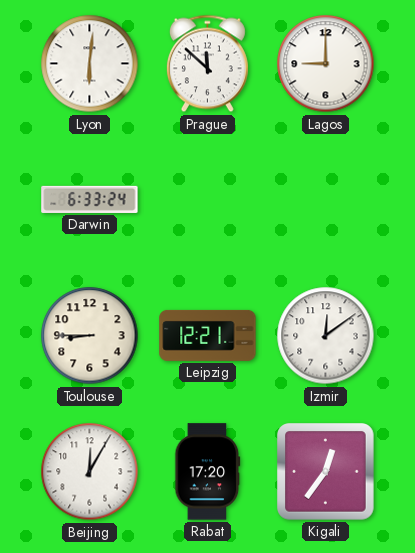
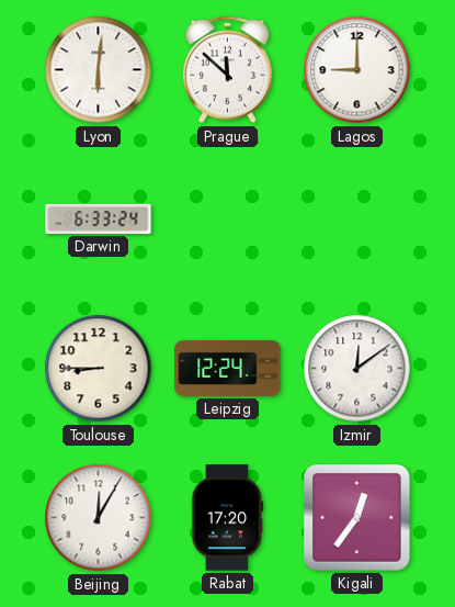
Leipzig: 12:21 -> 12:24
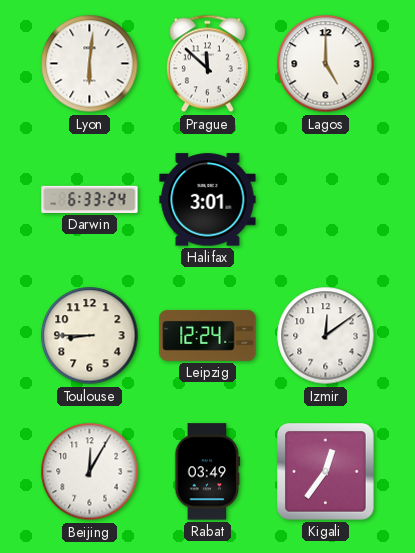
Lagos: 9:00 -> 5:00
Halifax: none -> 3:01
Rabat: 17:20 -> 03:49
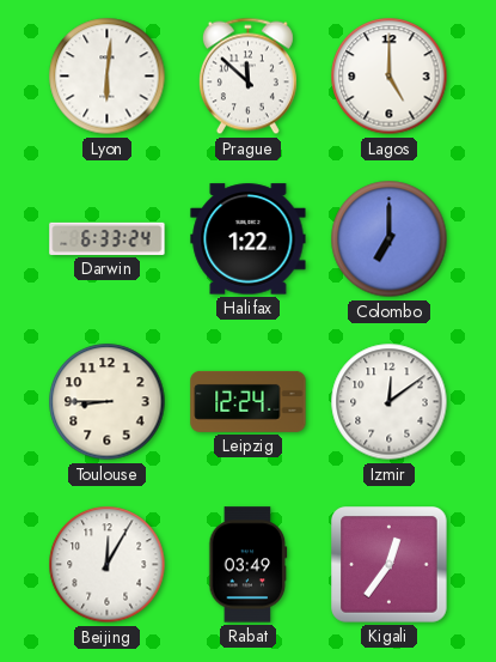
Halifax: 3:01 -> 1:22
Colombo: none -> 7:00
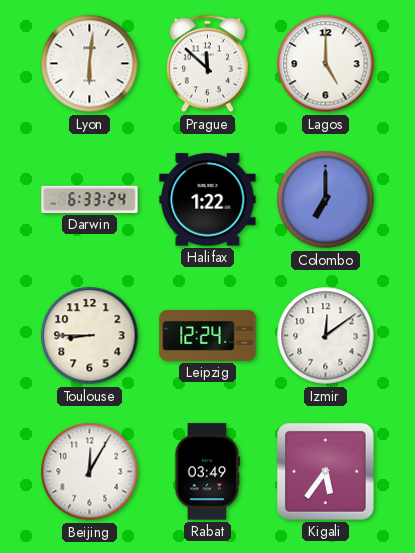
Kigali: 12:36 -> 5:36
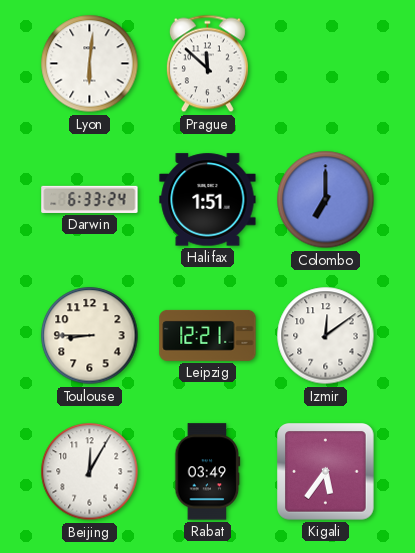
Lagos: 5:00 -> none
Halifax: 1:22 -> 1:51
Leipzig: 12:24 -> 12:21
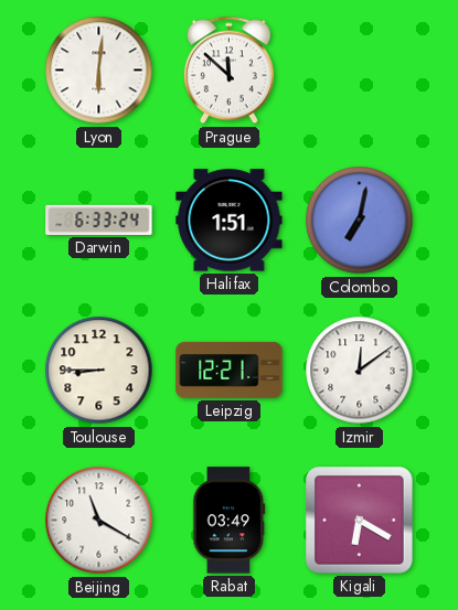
Colombo: 7:00 -> 7:02
Beijing: 12:05 -> 11:20
Kigali: 5:36 -> 6:20
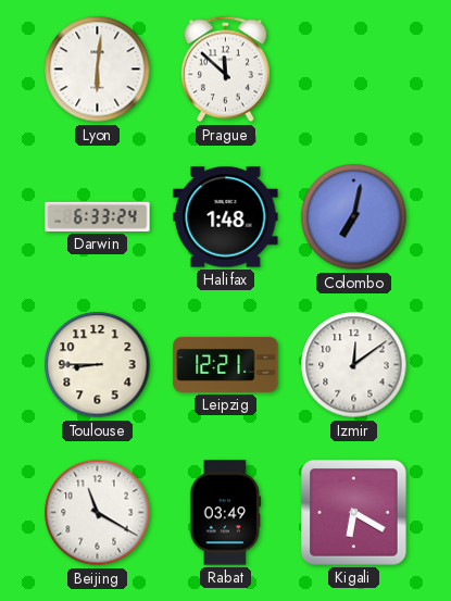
Halifax: 1:51 -> 1:48
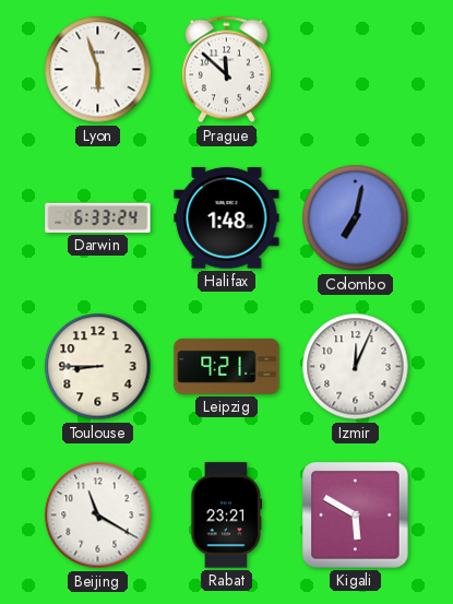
Lyon: 6:01 -> 5:57
Leipzig: 12:21 -> 9:21
Izmir: 12:09 -> 12:04
Rabat: 03:49 -> 23:21
Kigali: 6:20 -> 5:50
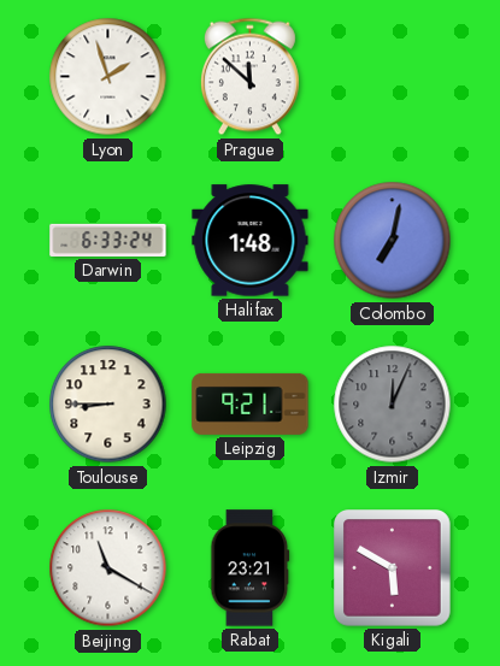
Lyon: 5:57 -> 1:57
Izmir dial: white -> grey
